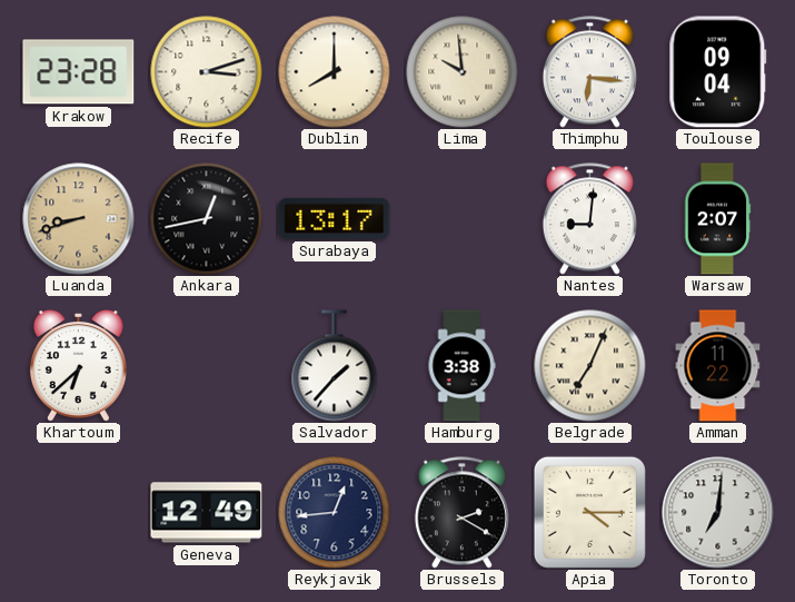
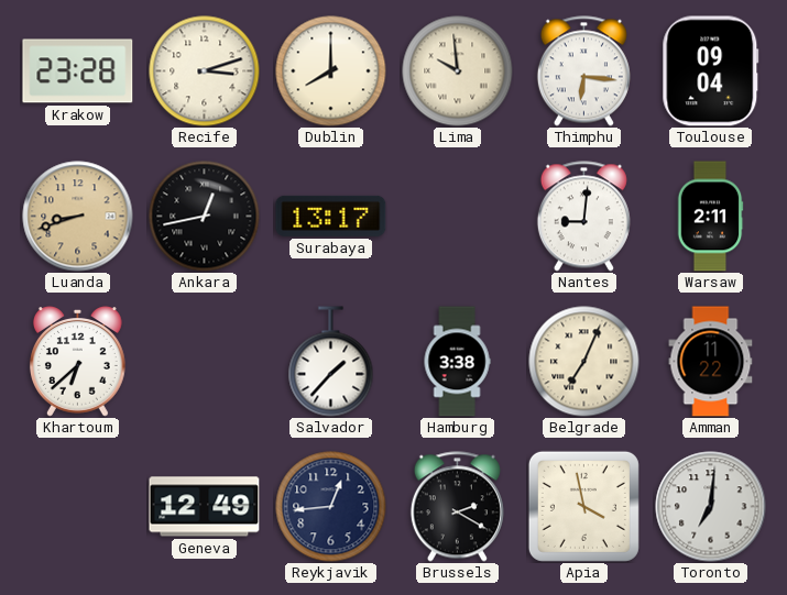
Warsaw: 2:07 -> 2:11
Apia: 4:15 -> 3:58
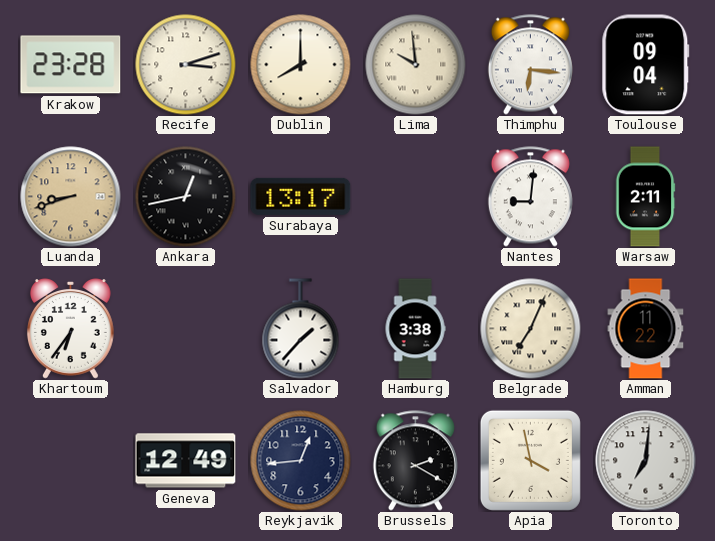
Khartoum: 6:38 -> 6:36
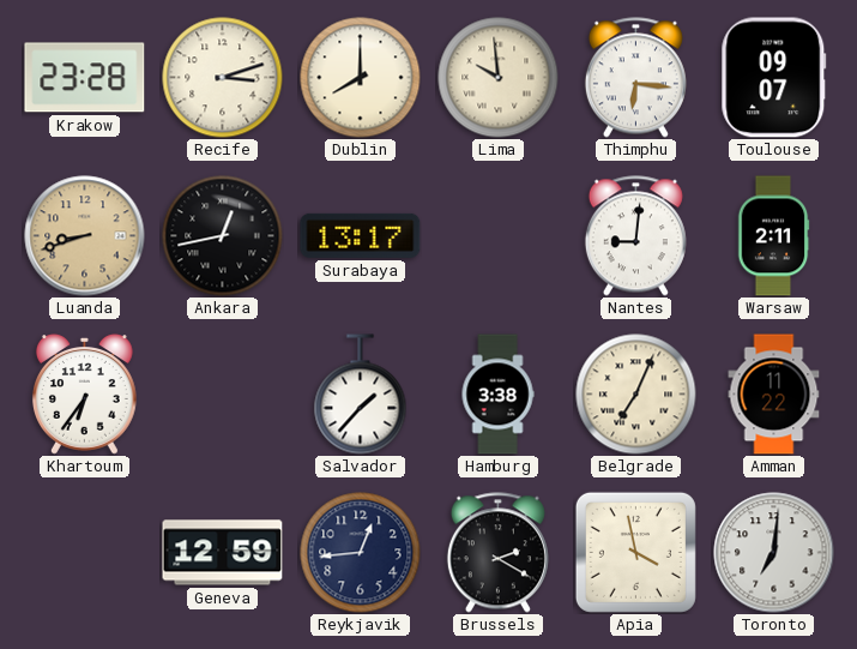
Toulouse: 09:04 -> 09:07
Geneva: 12:49 -> 12:59
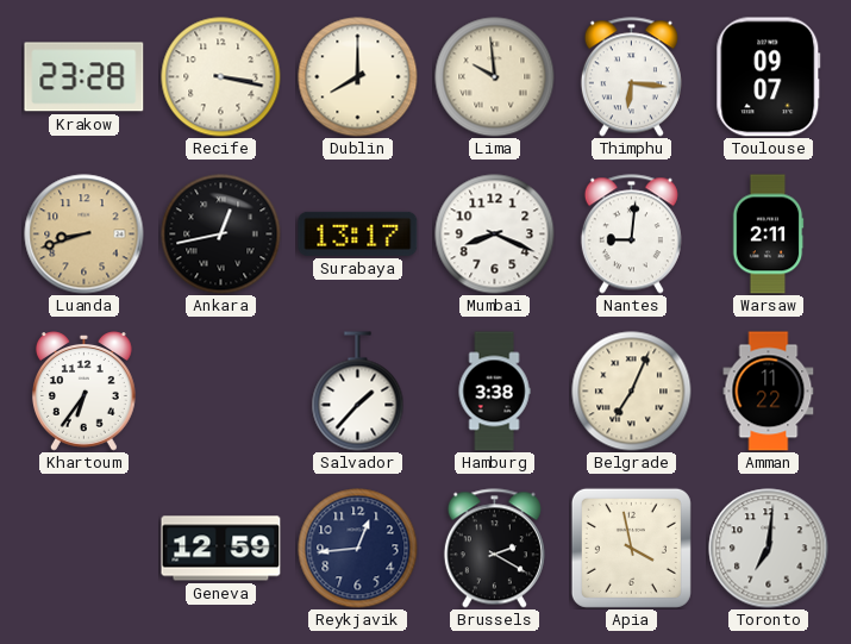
Recife: 3:12 -> 3:17
Mumbai: none -> 8:19
